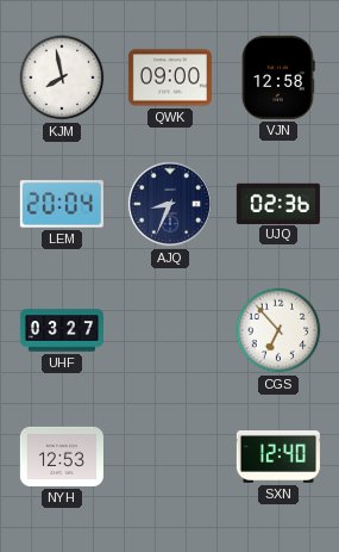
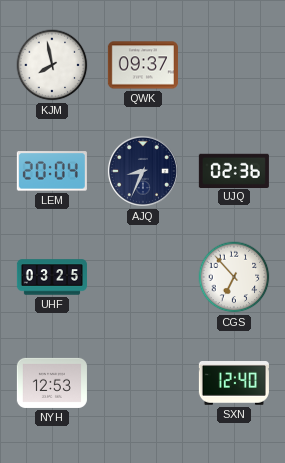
QWK: 09:00 -> 09:37
VJN: 12:58 -> none
UHF: 03:27 -> 03:25
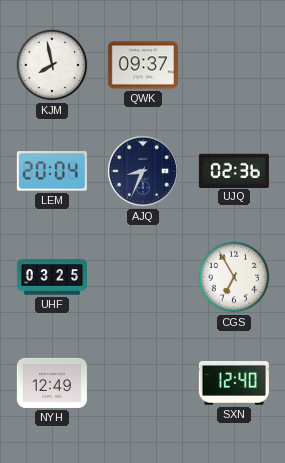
CGS: 6:53 -> 6:55
NYH: 12:53 -> 12:49
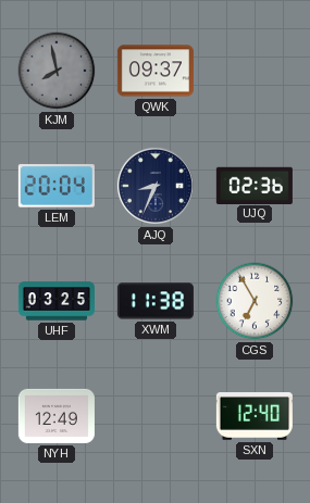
KJM dial: white -> grey
XWM: none -> 11:38
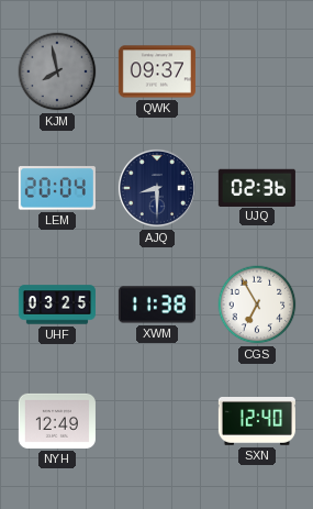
AJQ: 8:34 -> 8:30
